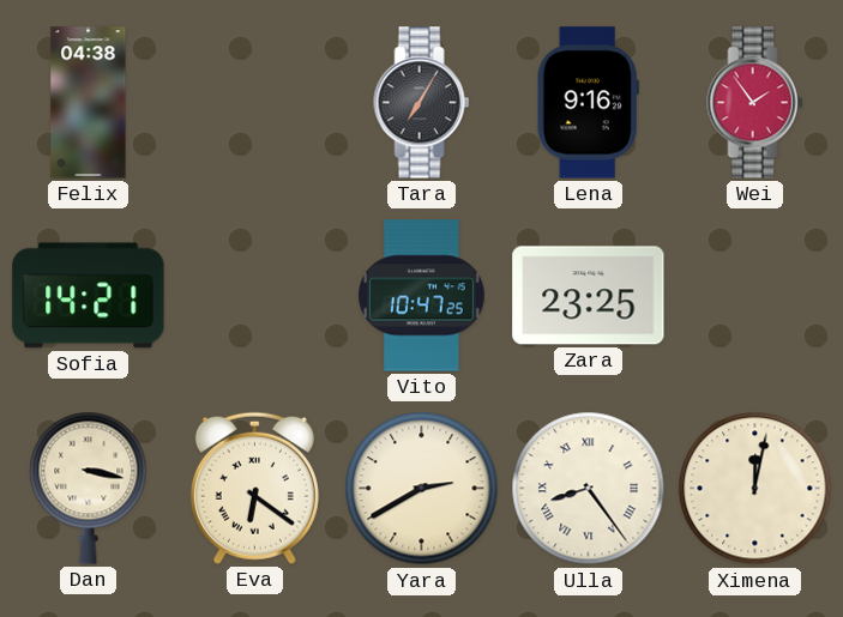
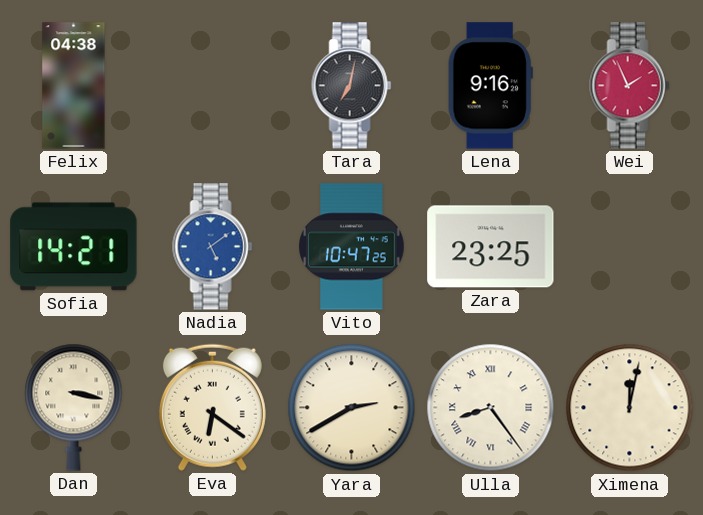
Tara: 7:05 -> 7:02
Wei: 1:54 -> 1:56
Nadia: none -> 5:09
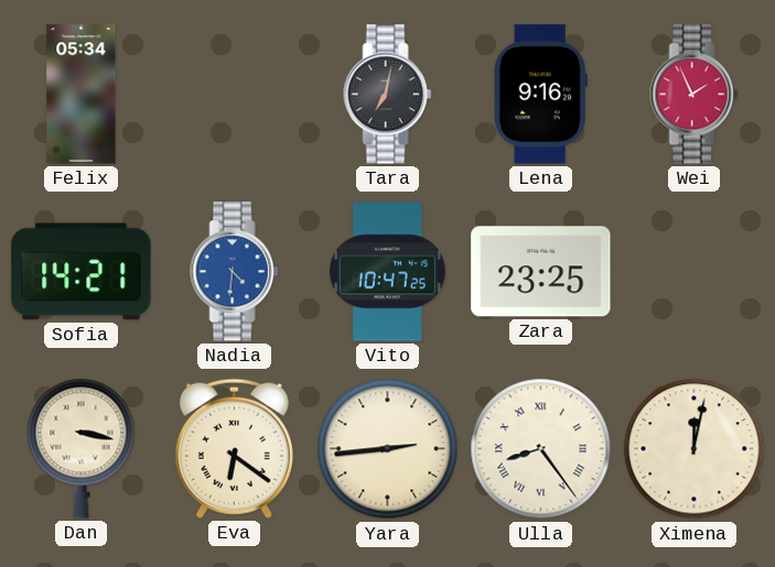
Felix: 04:38 -> 05:34
Nadia: 5:09 -> 4:31
Yara: 2:40 -> 2:44
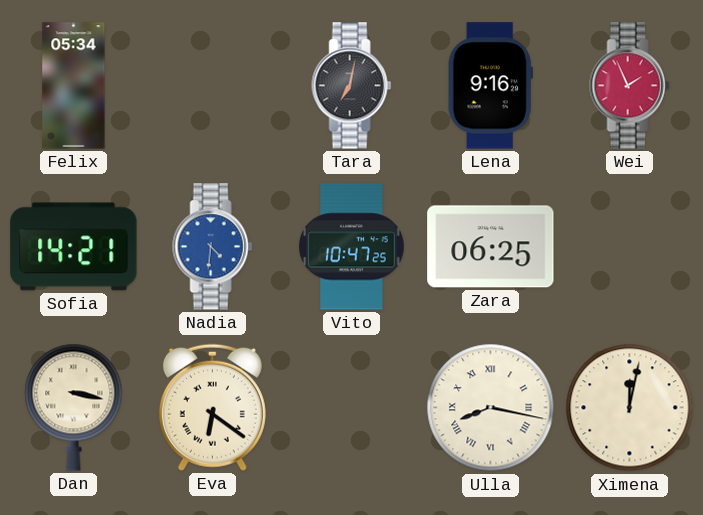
Zara: 23:25 -> 06:25
Yara: 2:44 -> none
Ulla: 8:24 -> 8:17
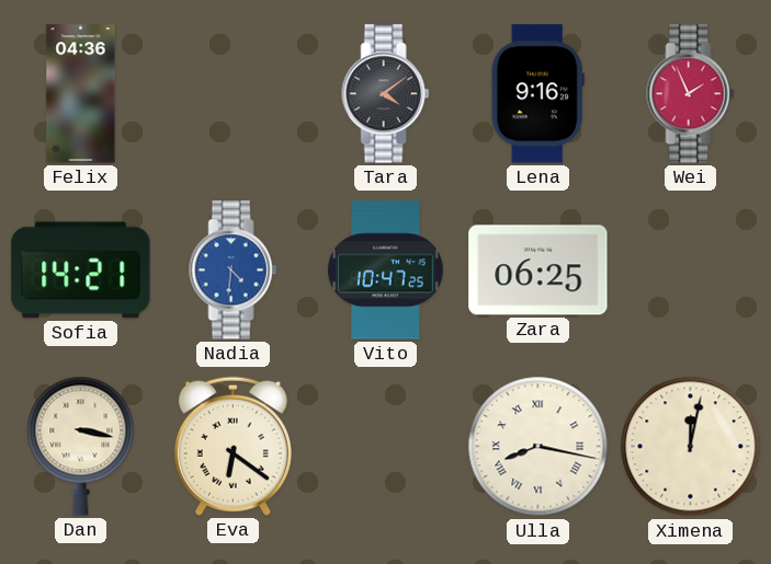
Felix: 05:34 -> 04:36
Tara: 7:02 -> 4:09
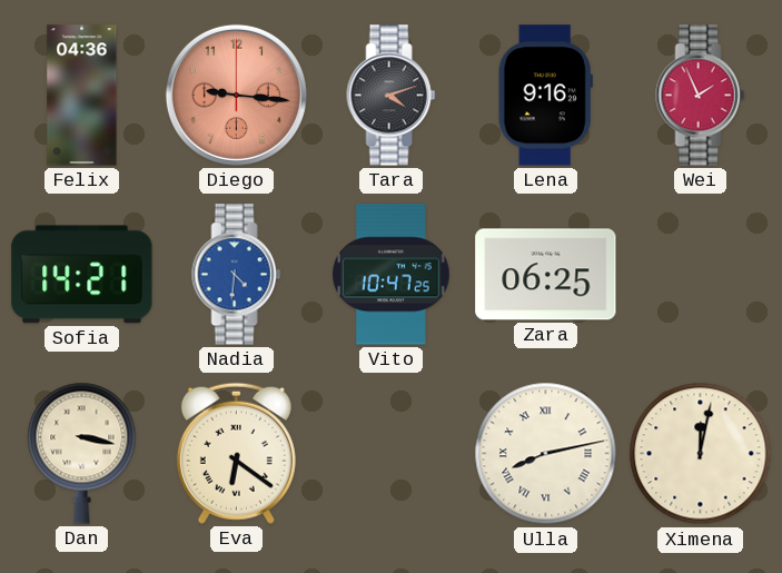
Diego: none -> 9:16
Tara: 4:09 -> 4:12
Ulla: 8:17 -> 8:13
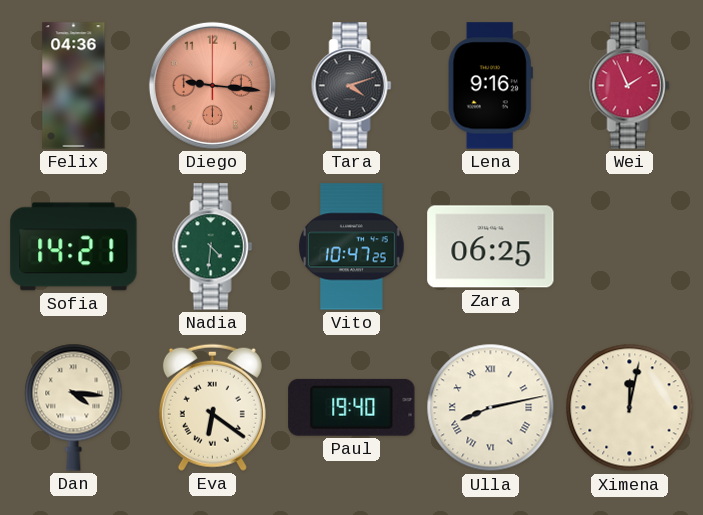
Nadia dial: blue -> green
Dan: 3:17 -> 4:16
Paul: none -> 19:40
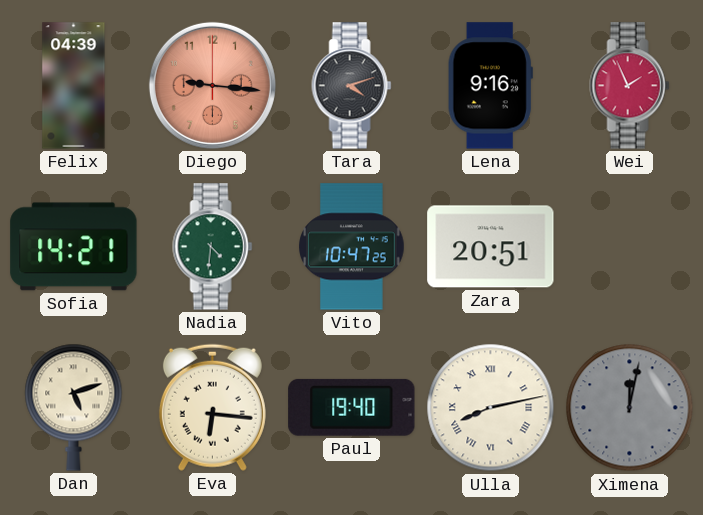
Felix: 04:36 -> 04:39
Zara: 06:25 -> 20:51
Dan: 4:16 -> 5:12
Eva: 6:21 -> 6:16
Ximena dial: cream -> grey
